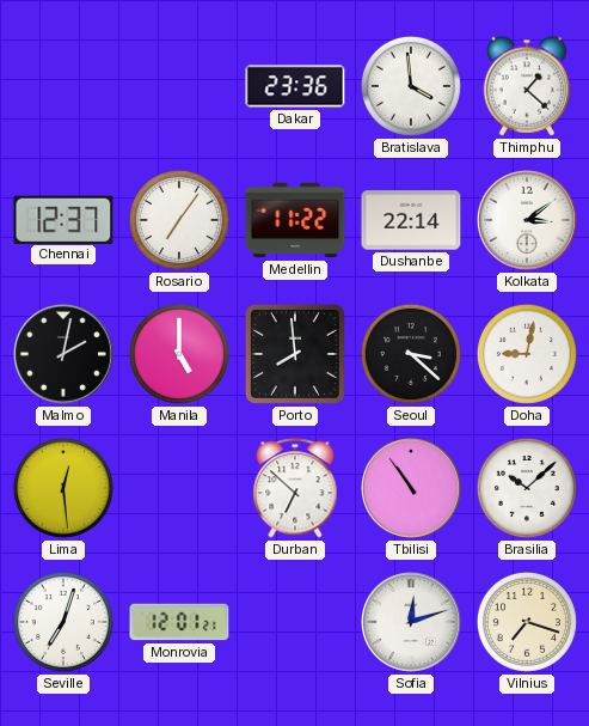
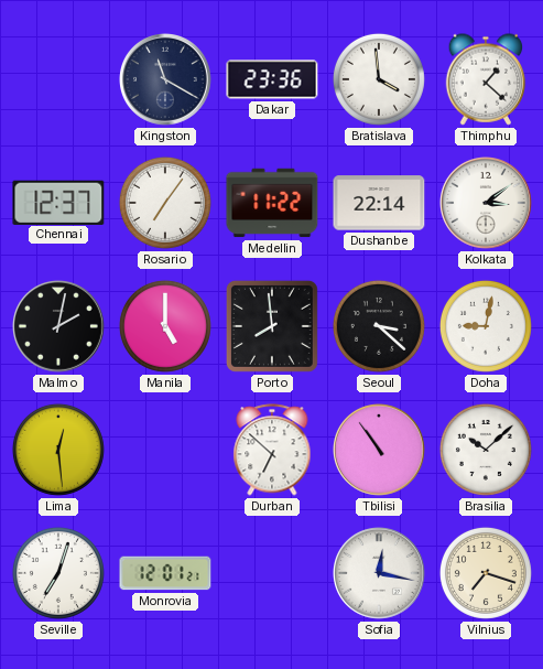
Kingston: none -> 11:20
Sofia: 12:12 -> 12:17
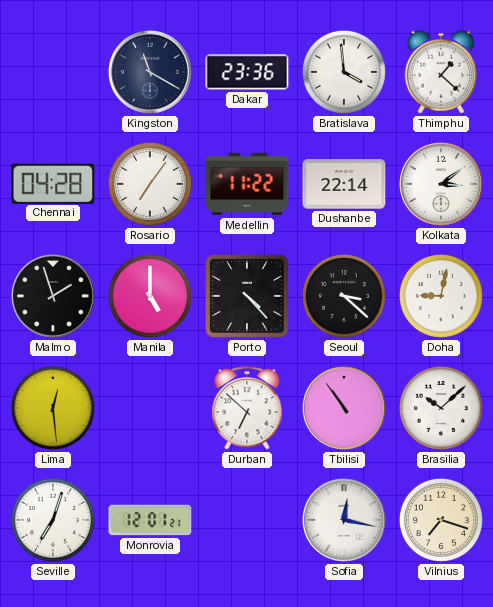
Chennai: 12:37 -> 04:28
Malmo: 2:02 -> 1:57
Porto: 7:59 -> 4:23
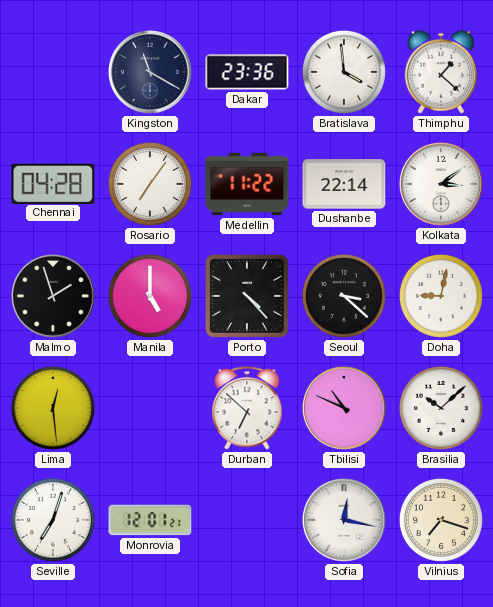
Tbilisi: 10:54 -> 10:49
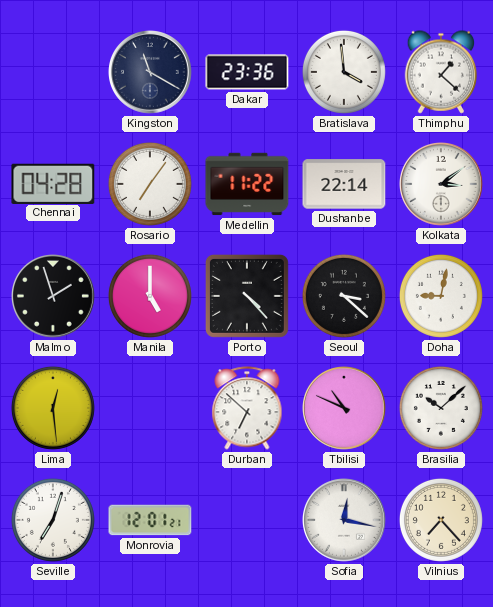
Vilnius: 7:18 -> 7:23
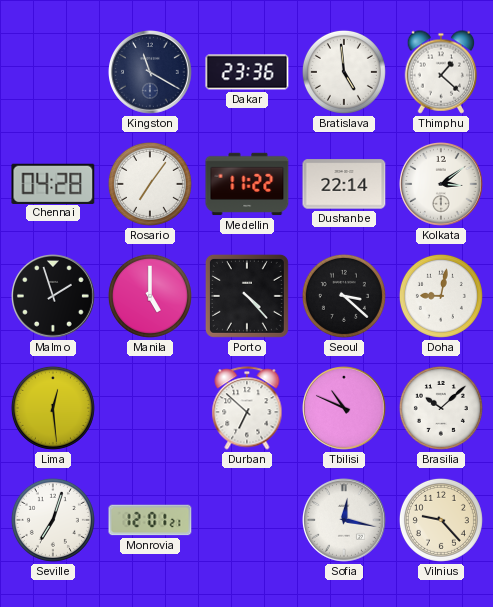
Bratislava: 3:59 -> 4:59
Vilnius: 7:23 -> 9:23
